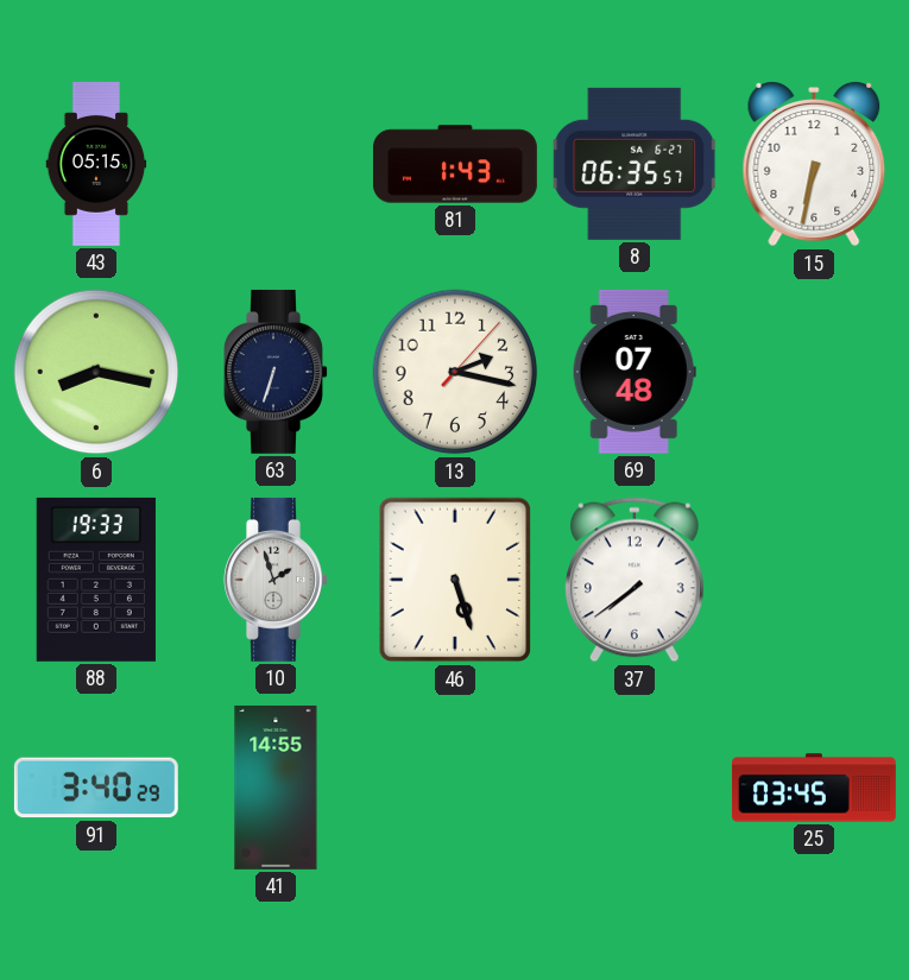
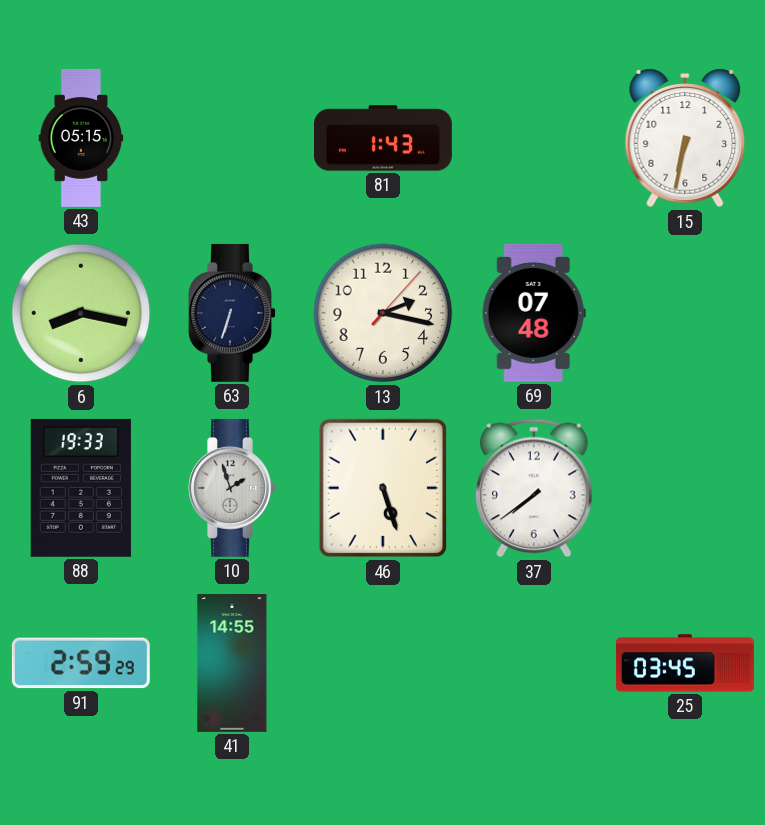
8: 06:35 -> none
91: 3:40 -> 2:59
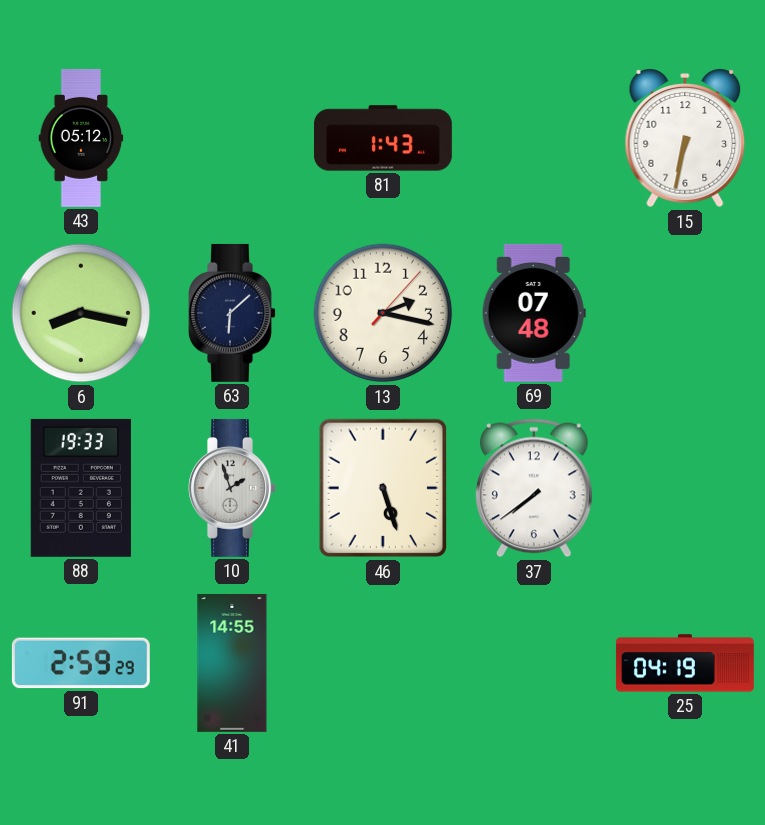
43: 05:15 -> 05:12
63: 6:33 -> 6:08
25: 03:45 -> 04:19
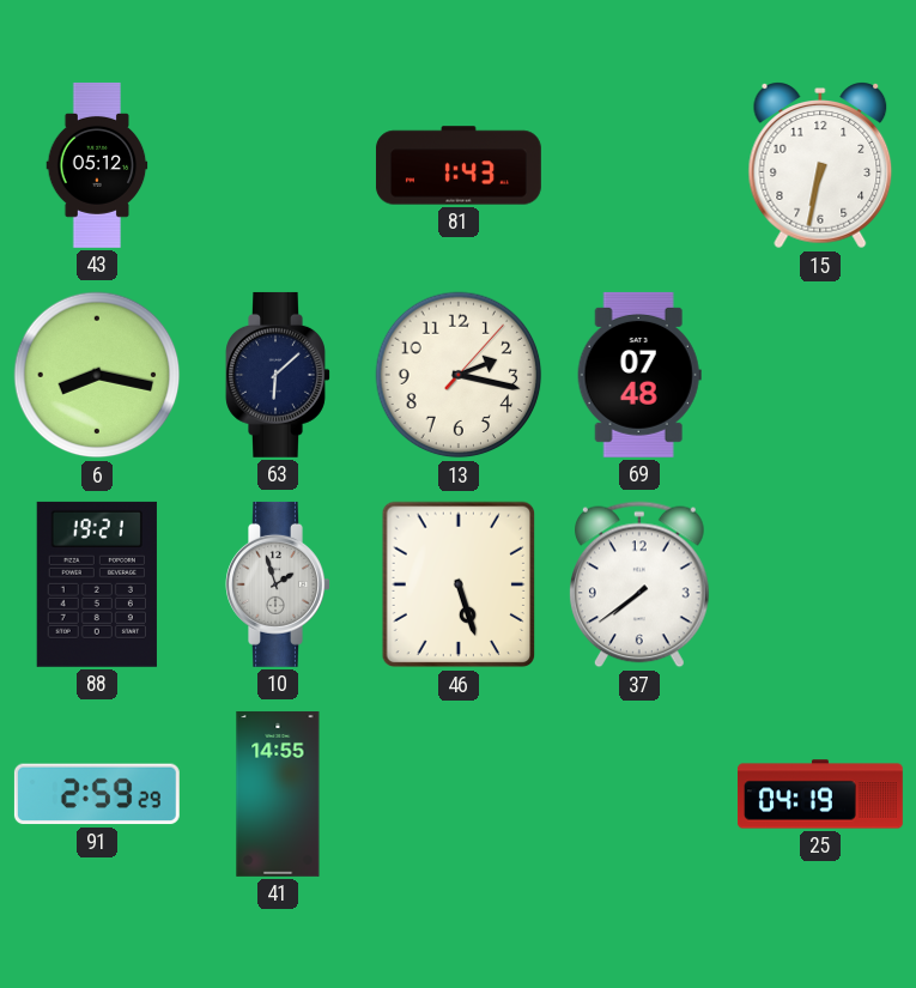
88: 19:33 -> 19:21
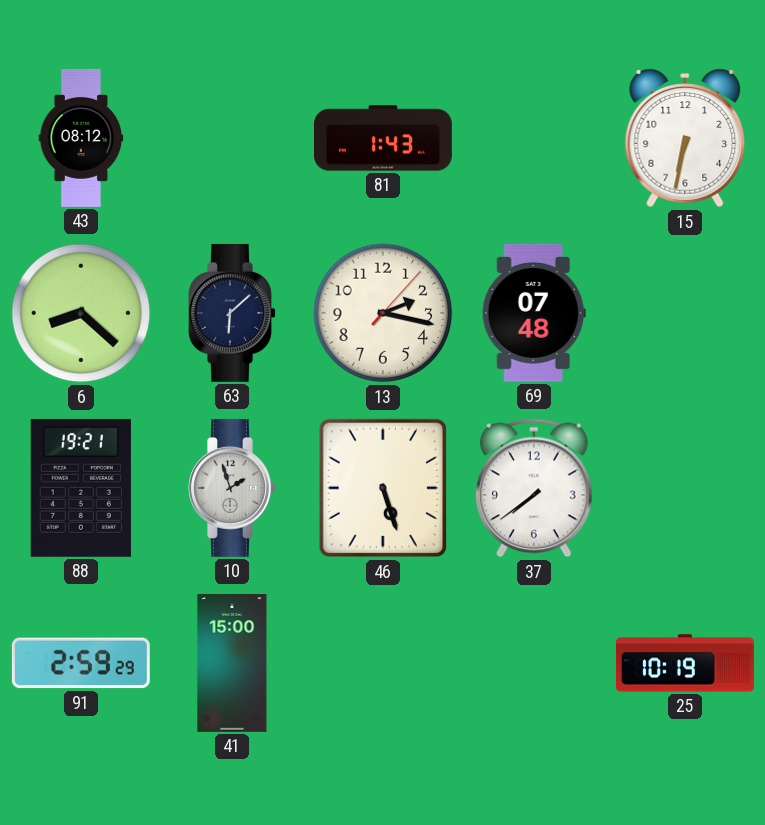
43: 05:12 -> 08:12
6: 8:17 -> 8:22
41: 14:55 -> 15:00
25: 04:19 -> 10:19
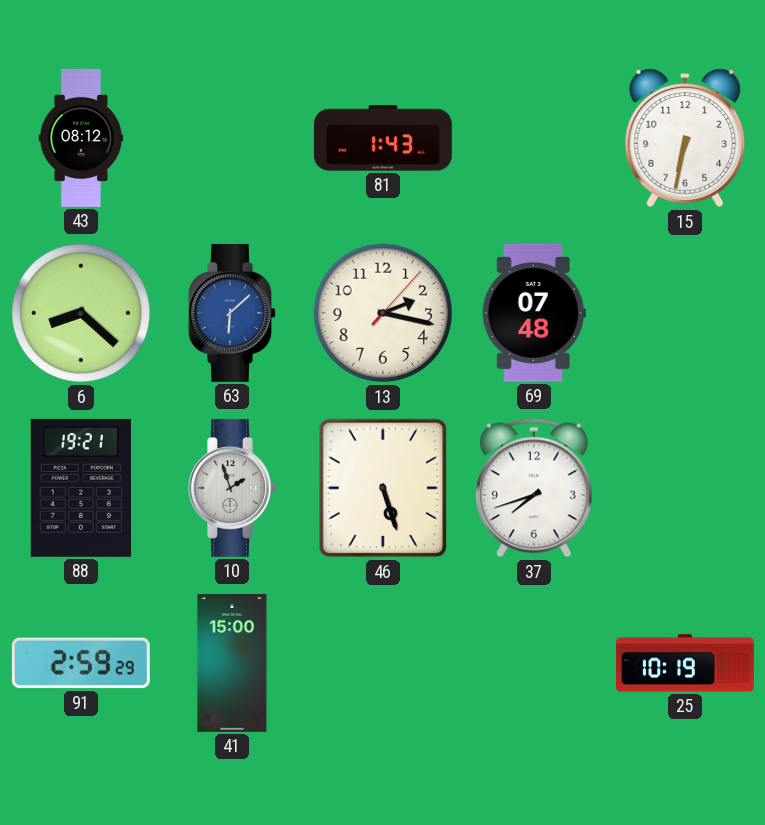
63 dial: navy -> blue
37: 7:39 -> 7:42
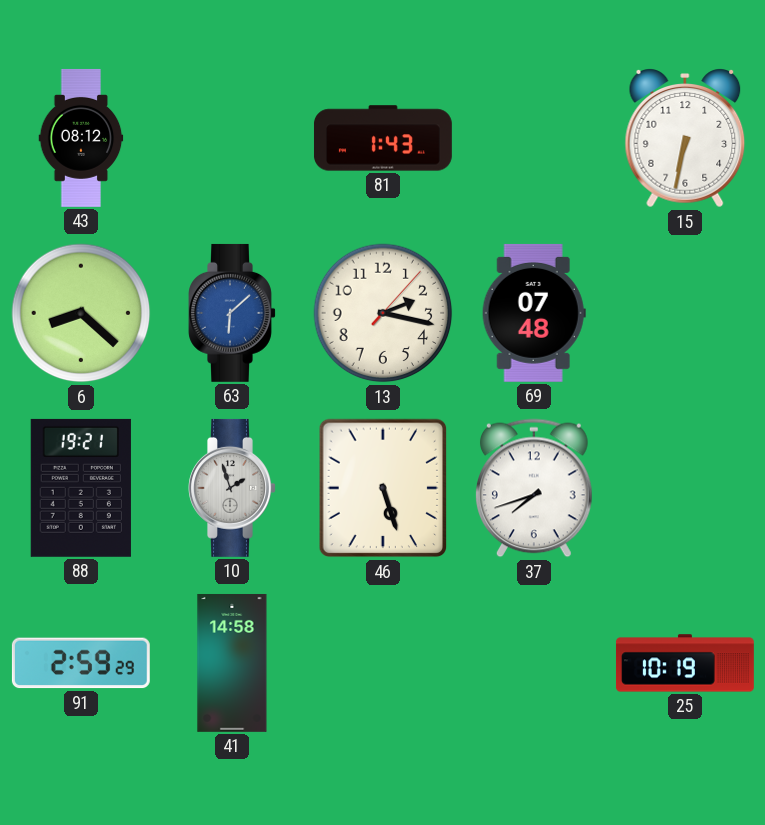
41: 15:00 -> 14:58
